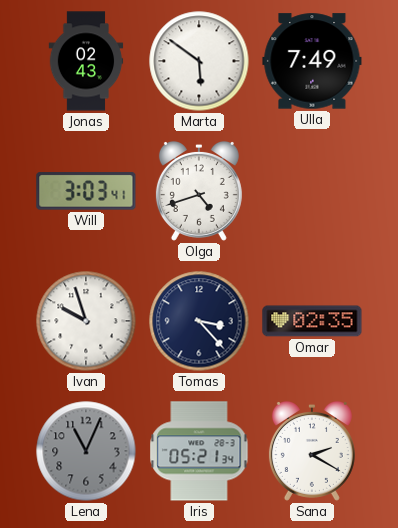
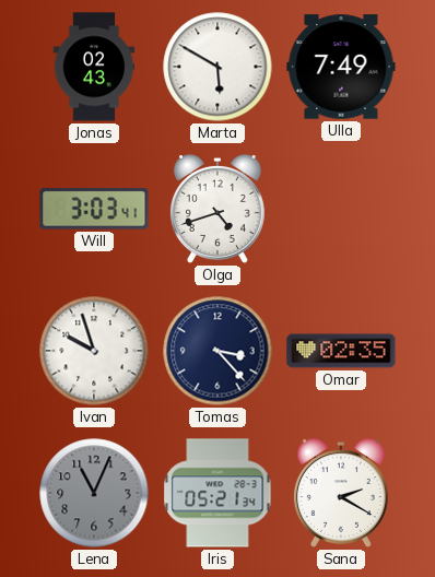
Marta: 5:51 -> 5:50
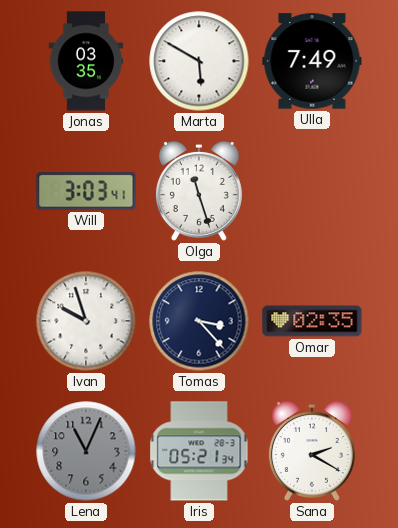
Jonas: 02:43 -> 03:35
Olga: 4:42 -> 11:27
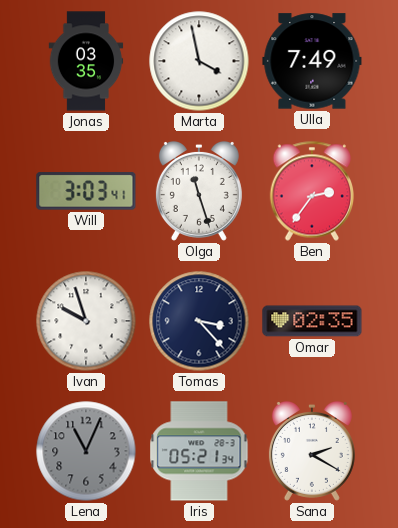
Marta: 5:50 -> 3:58
Ben: none -> 2:36
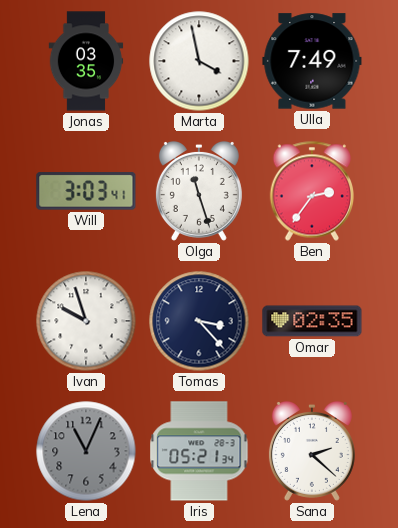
Sana: 2:20 -> 2:22
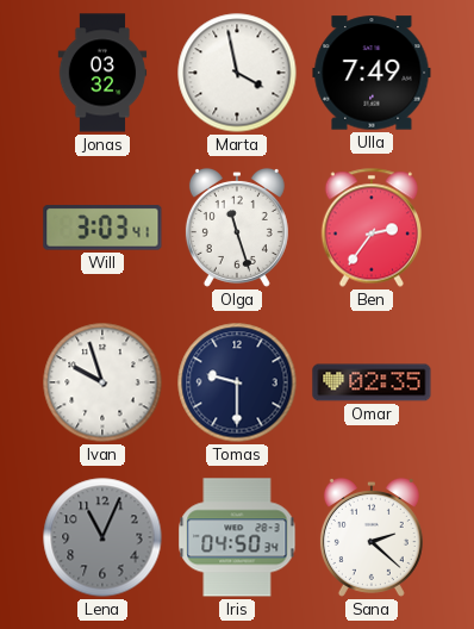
Jonas: 03:35 -> 03:32
Tomas: 3:23 -> 9:30
Iris: 05:21 -> 04:50
